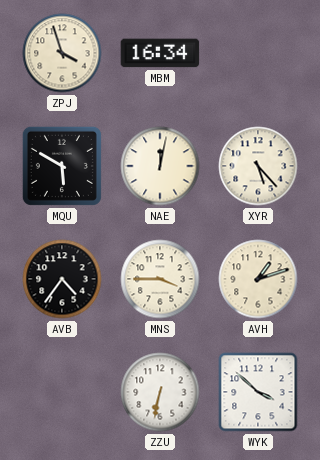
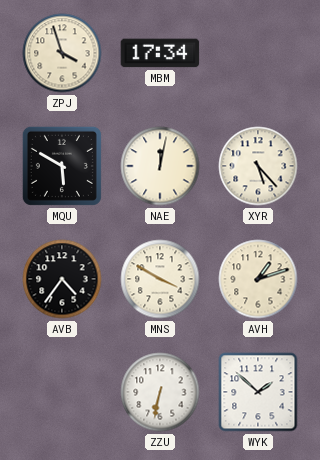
MBM: 16:34 -> 17:34
MNS: 3:45 -> 3:50
WYK: 3:52 -> 1:52
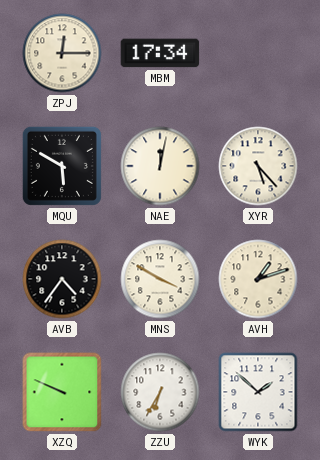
ZPJ: 3:57 -> 12:15
XZQ: none -> 9:49
ZZU: 6:32 -> 6:35
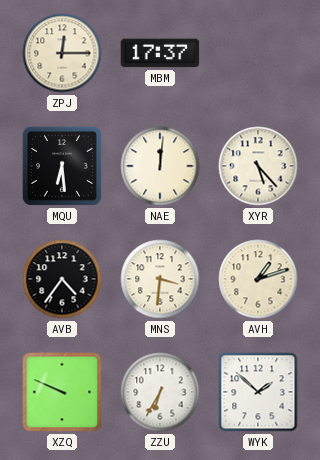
MBM: 17:34 -> 17:37
MQU: 5:50 -> 6:29
NAE: 12:02 -> 12:01
MNS: 3:50 -> 3:31
